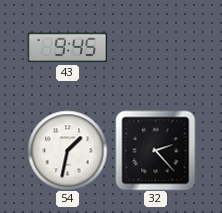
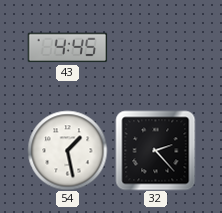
43: 9:45 -> 4:45
54: 1:32 -> 1:28
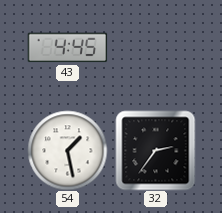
32: 2:23 -> 2:36
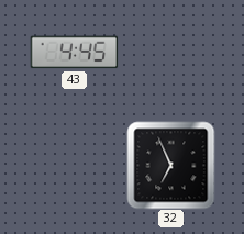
54: 1:28 -> none
32: 2:36 -> 6:56
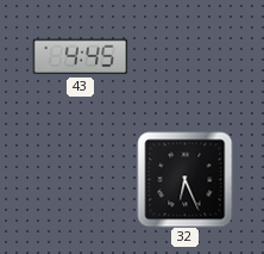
32: 6:56 -> 6:26
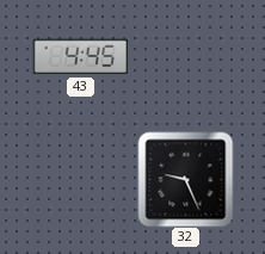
32: 6:26 -> 9:26
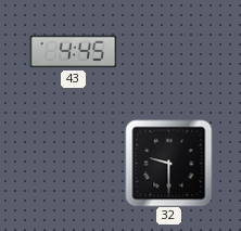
32: 9:26 -> 9:30
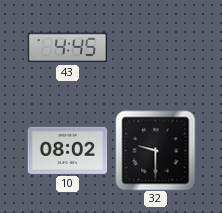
10: none -> 08:02
